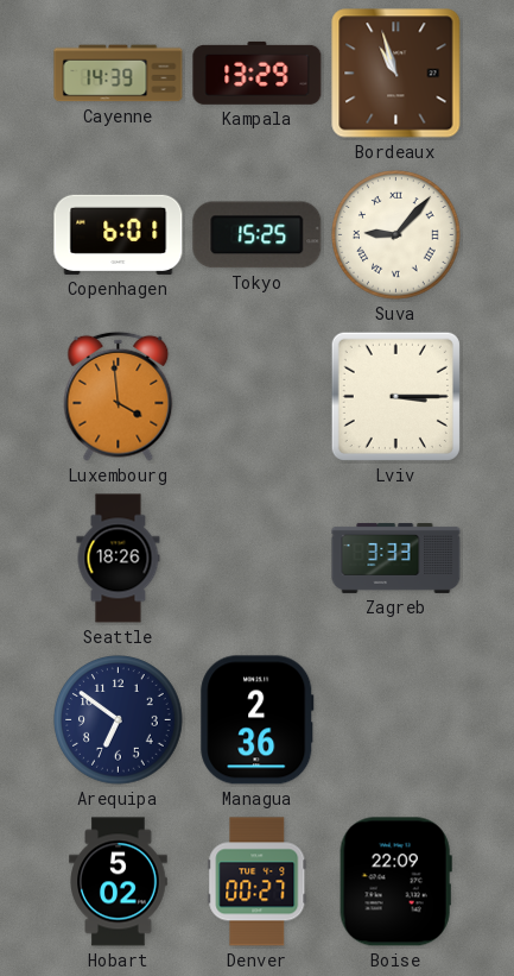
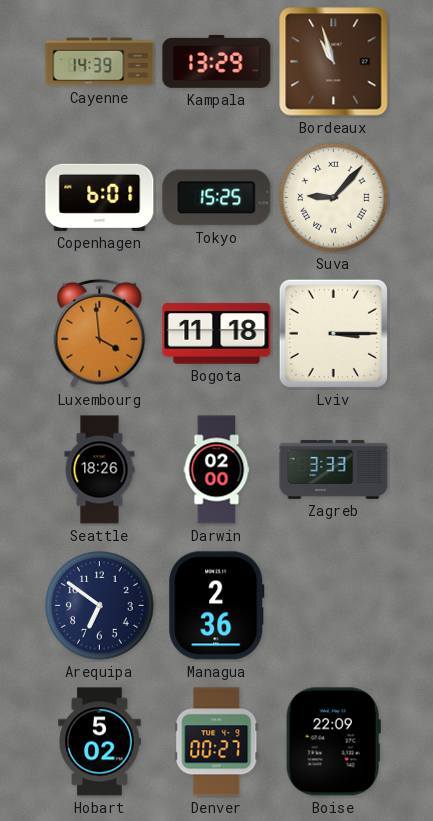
Bogota: none -> 11:18
Darwin: none -> 02:00
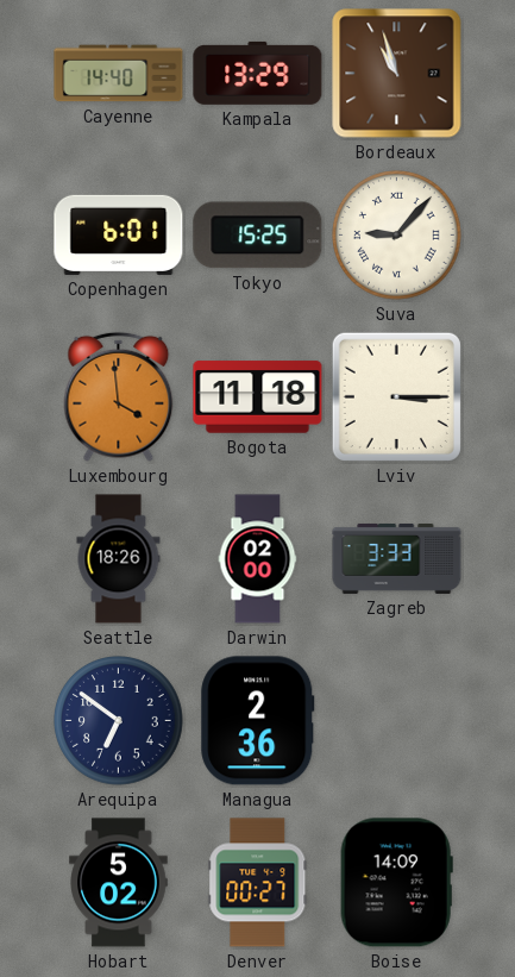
Cayenne: 14:39 -> 14:40
Boise: 22:09 -> 14:09
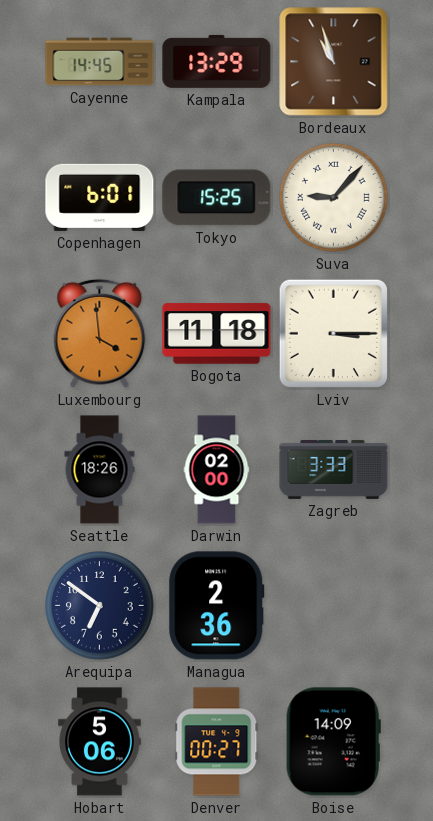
Cayenne: 14:40 -> 14:45
Hobart: 5:02 -> 5:06
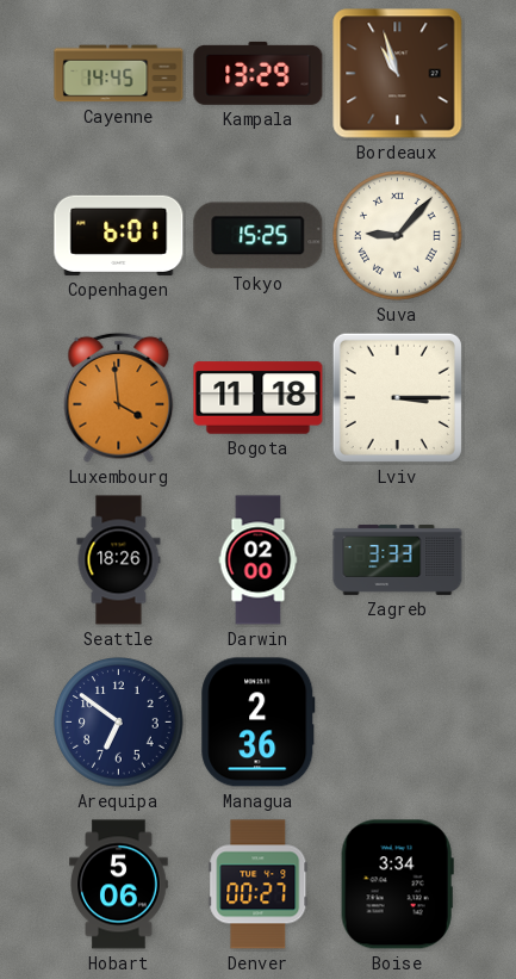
Boise: 14:09 -> 3:34
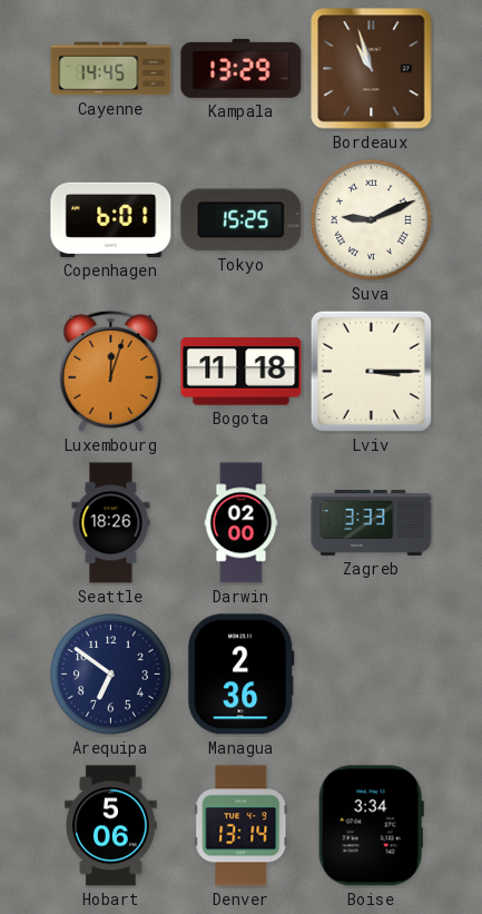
Suva: 9:07 -> 9:11
Luxembourg: 3:59 -> 12:03
Denver: 00:27 -> 13:14
